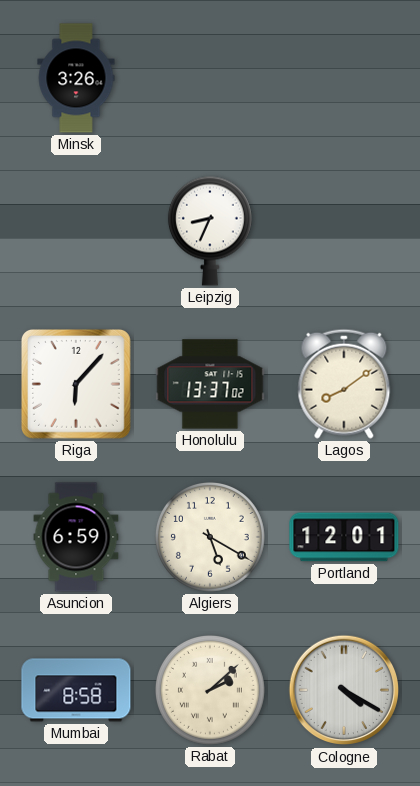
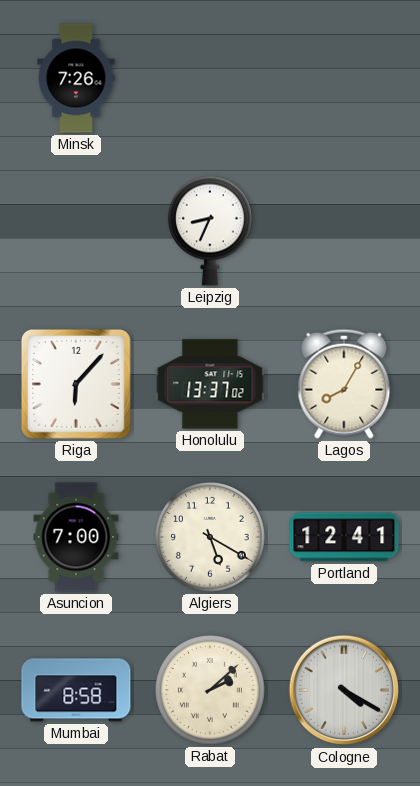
Minsk: 3:26 -> 7:26
Lagos: 8:09 -> 8:05
Asuncion: 6:59 -> 7:00
Portland: 12:01 -> 12:41
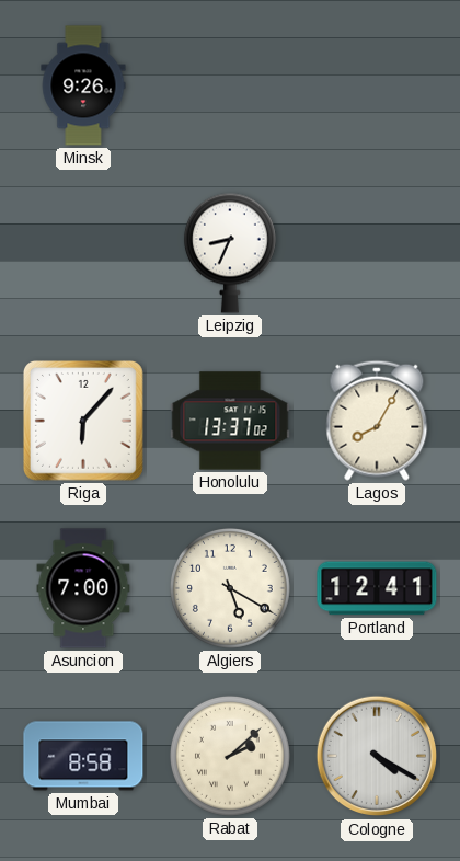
Minsk: 7:26 -> 9:26
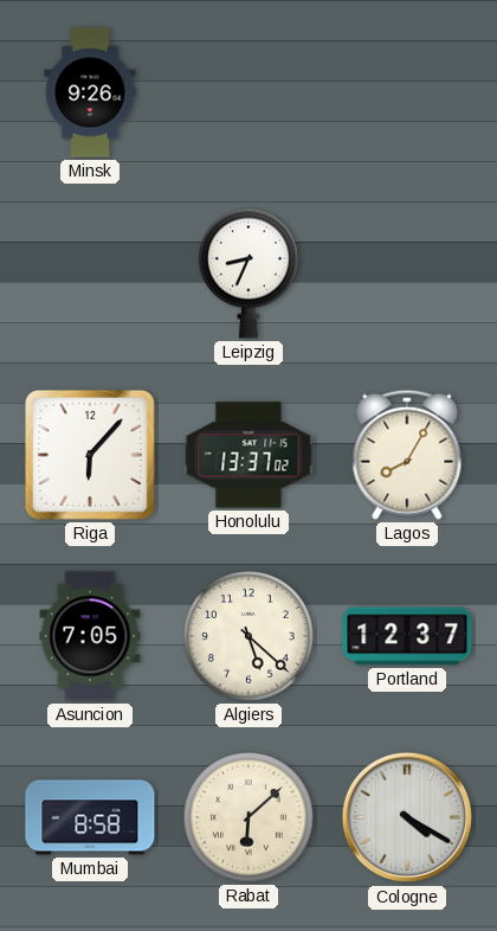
Asuncion: 7:00 -> 7:05
Algiers: 5:20 -> 5:22
Portland: 12:41 -> 12:37
Rabat: 2:08 -> 6:08
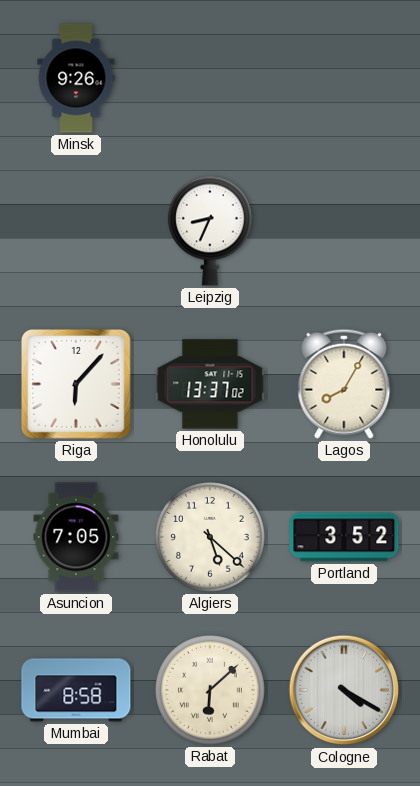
Portland: 12:37 -> 3:52
